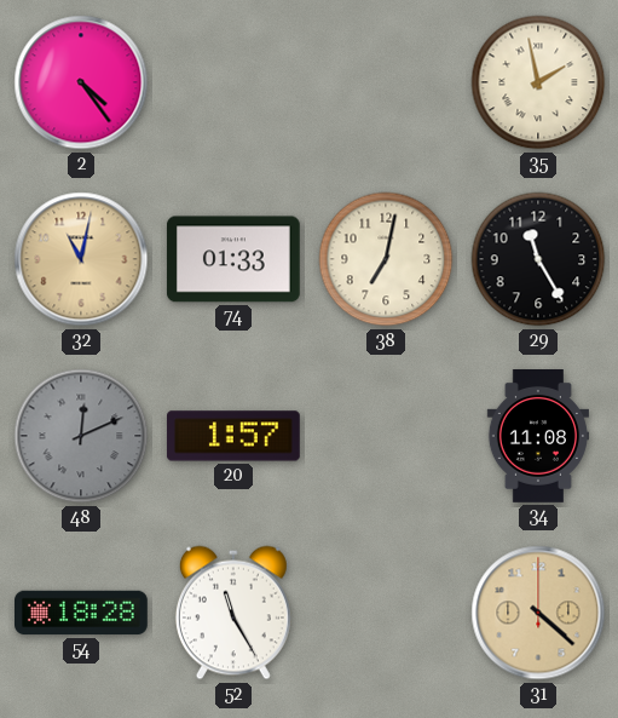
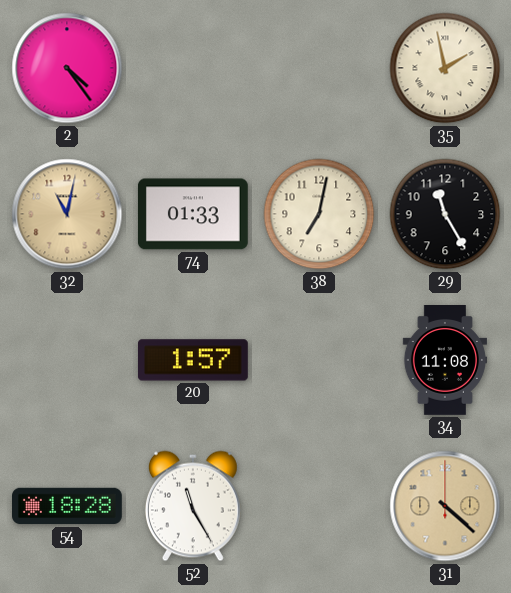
48: 12:11 -> none
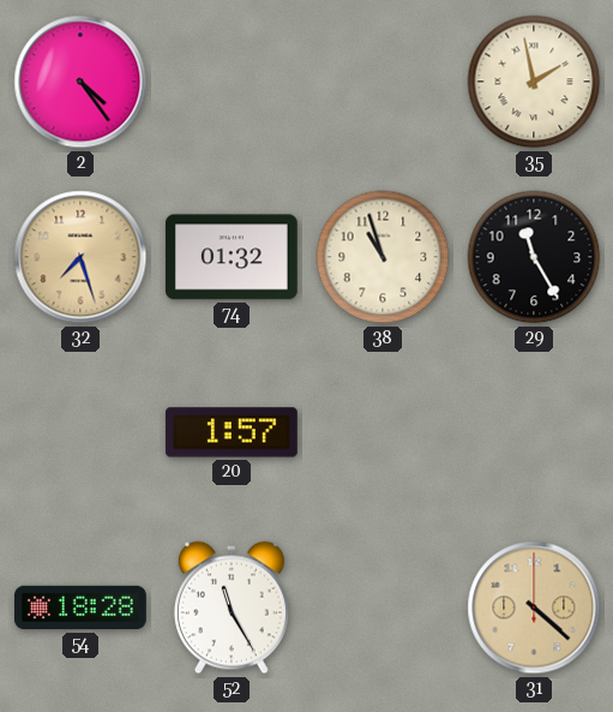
32: 11:02 -> 7:27
74: 01:33 -> 01:32
38: 7:02 -> 10:57
34: 11:08 -> none
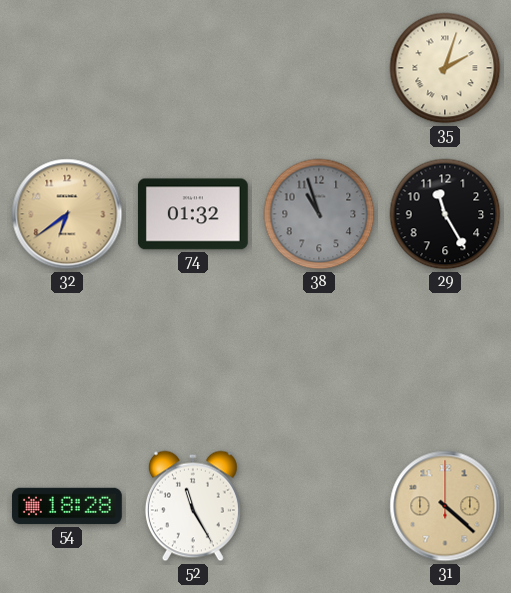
2: 4:24 -> none
35: 1:58 -> 2:03
32: 7:27 -> 6:39
38 dial: cream -> grey
20: 1:57 -> none
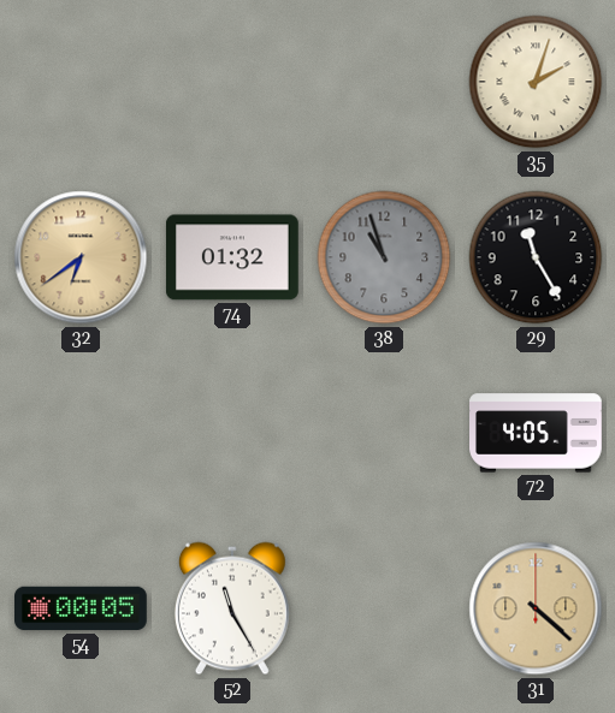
72: none -> 4:05
54: 18:28 -> 00:05
